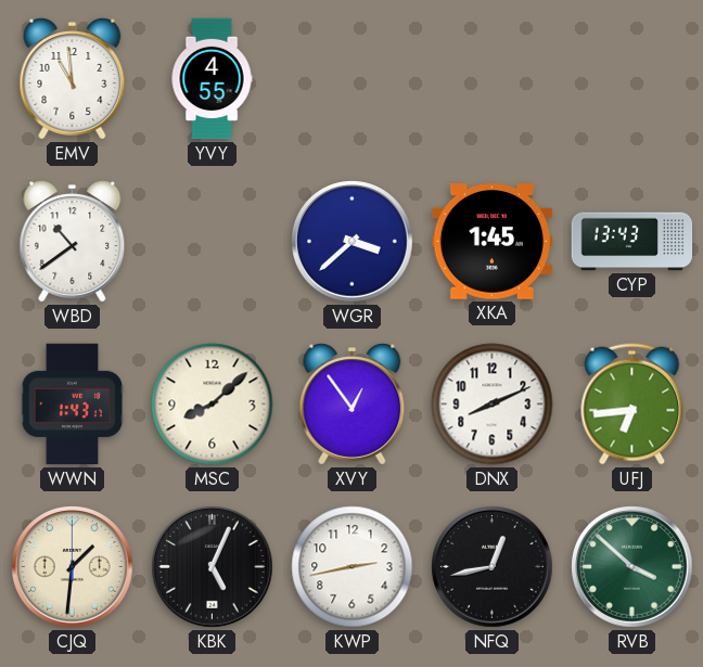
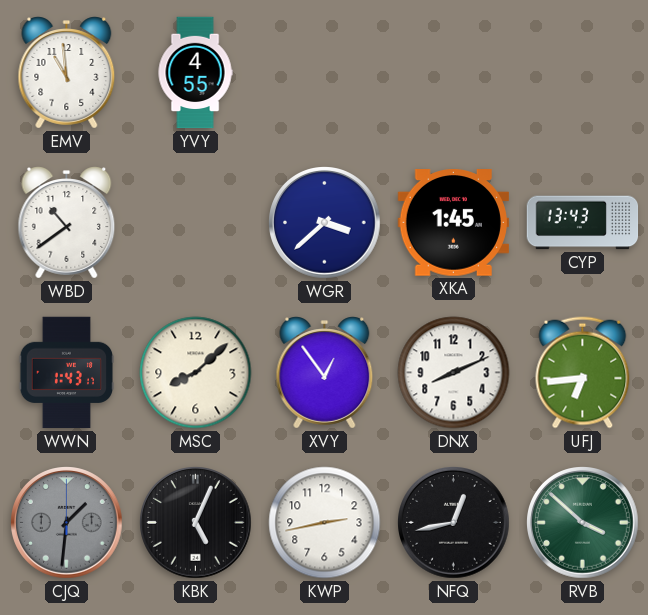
CJQ dial: cream -> grey
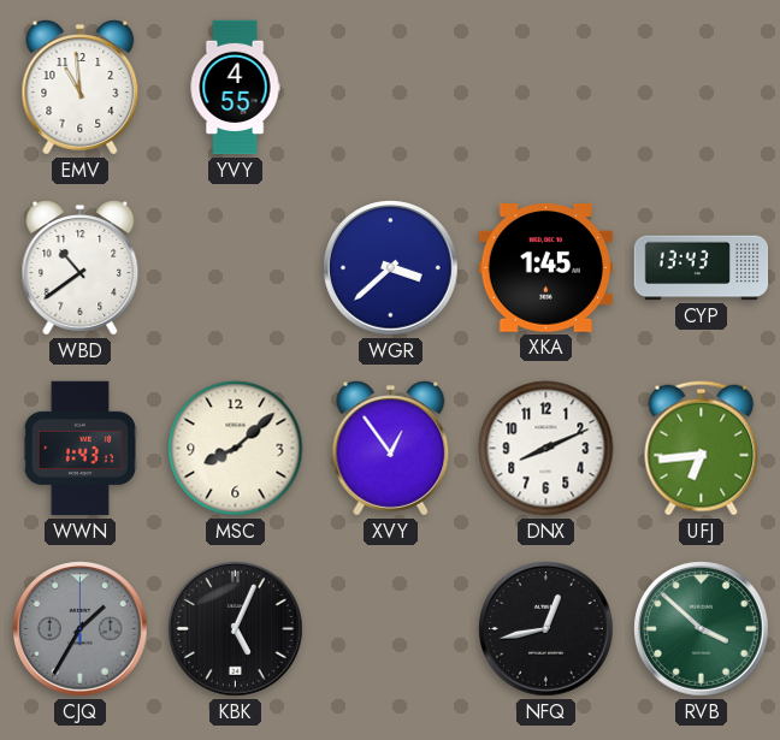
CJQ: 1:31 -> 1:35
KWP: 2:43 -> none
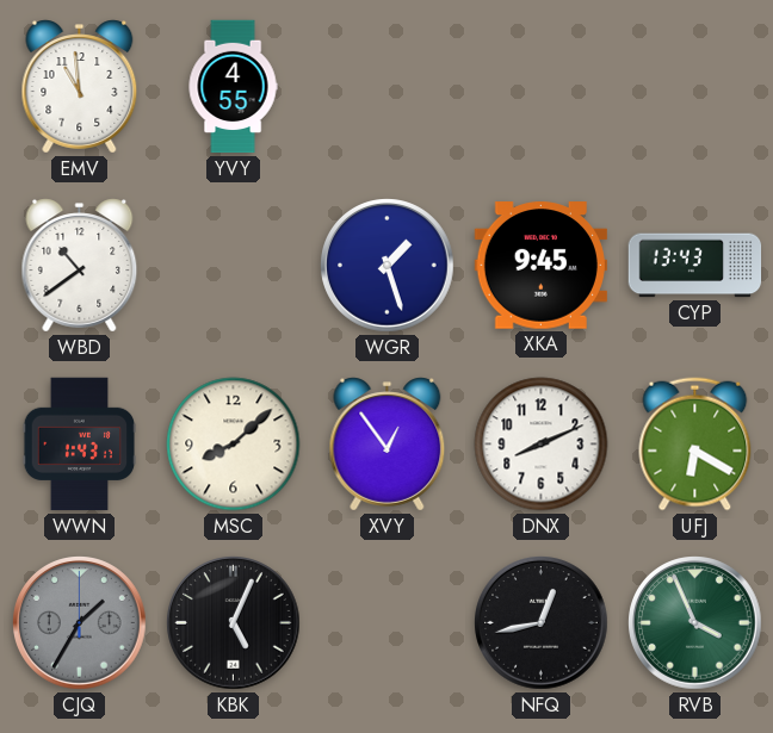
WGR: 3:38 -> 1:27
XKA: 1:45 -> 9:45
UFJ: 6:44 -> 6:20
RVB: 3:52 -> 3:56
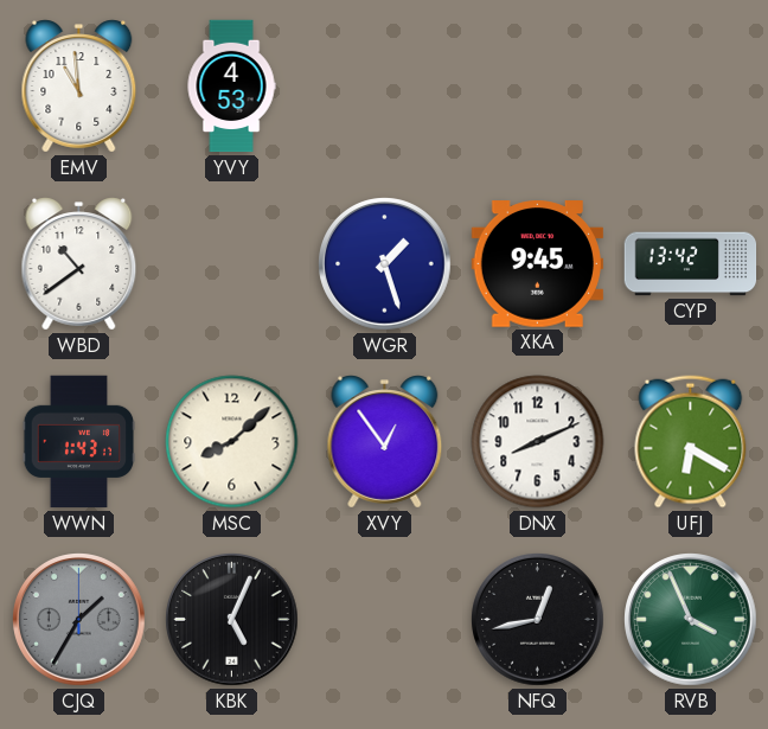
YVY: 4:55 -> 4:53
CYP: 13:43 -> 13:42
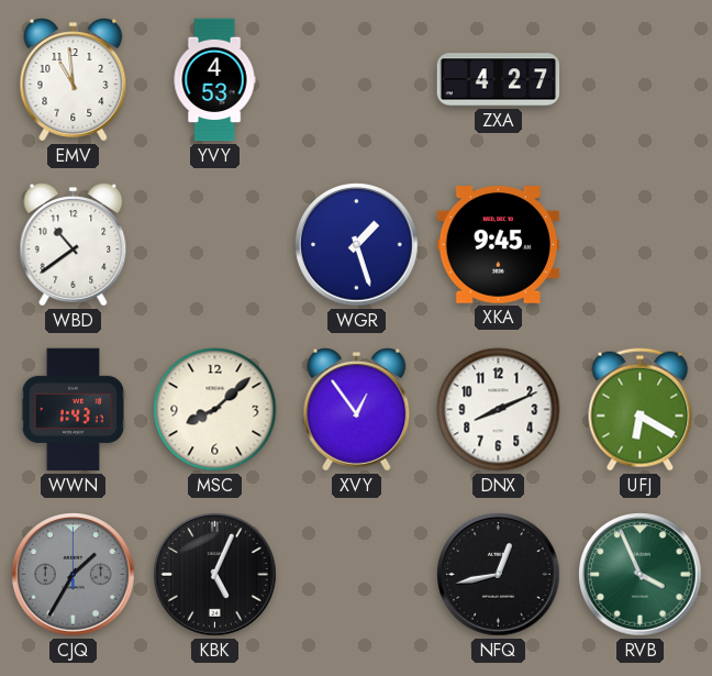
ZXA: none -> 4:27
CYP: 13:42 -> none
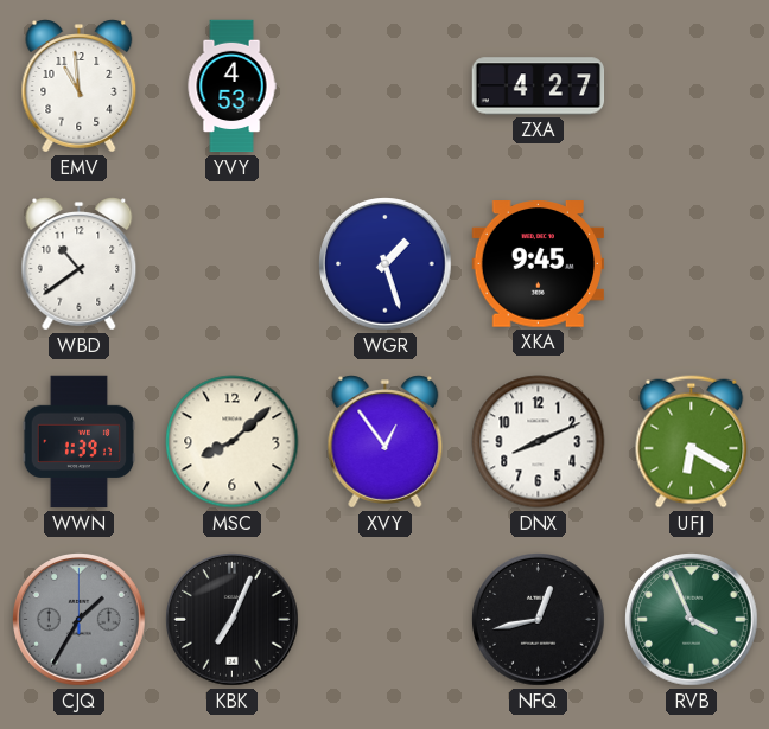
WWN: 1:43 -> 1:39
KBK: 5:04 -> 7:04
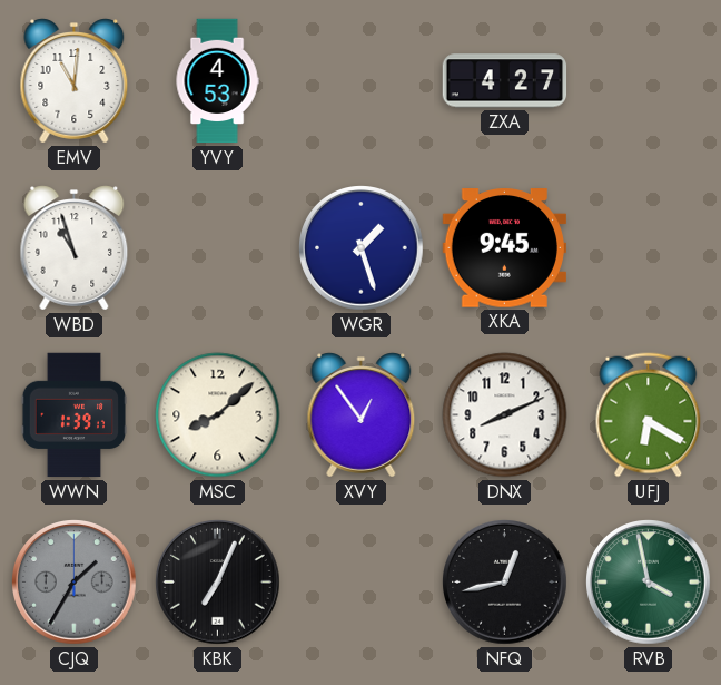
EMV: 10:59 -> 11:01
WBD: 10:39 -> 10:57
RVB: 3:56 -> 3:58
